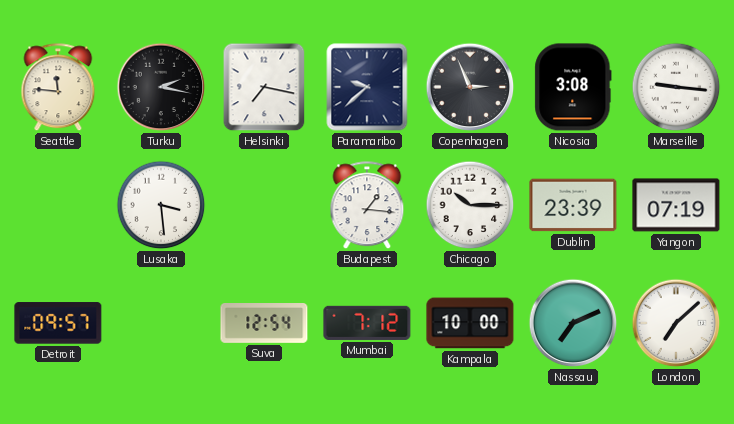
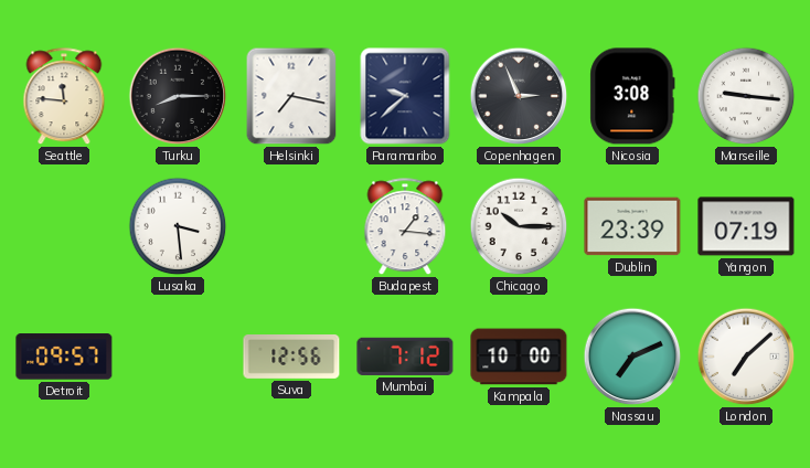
Turku: 2:17 -> 8:15
Suva: 12:54 -> 12:56
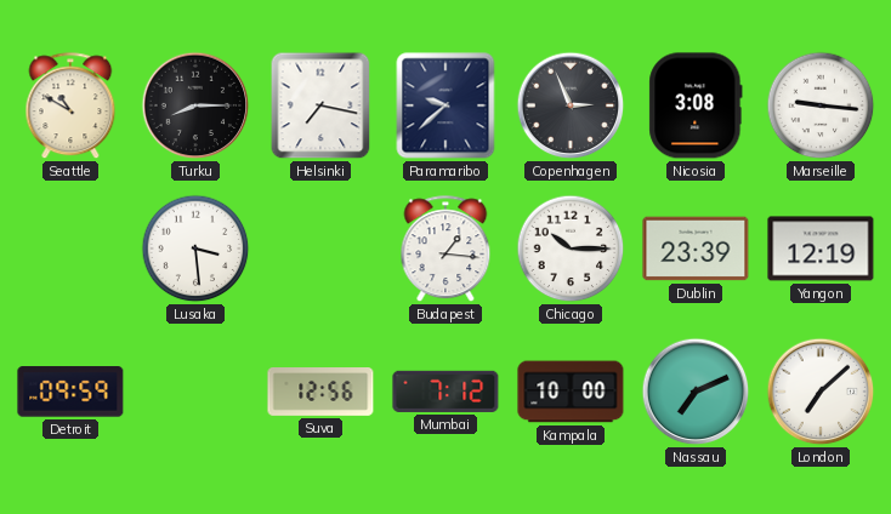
Seattle: 11:46 -> 10:50
Yangon: 07:19 -> 12:19
Detroit: 09:57 -> 09:59
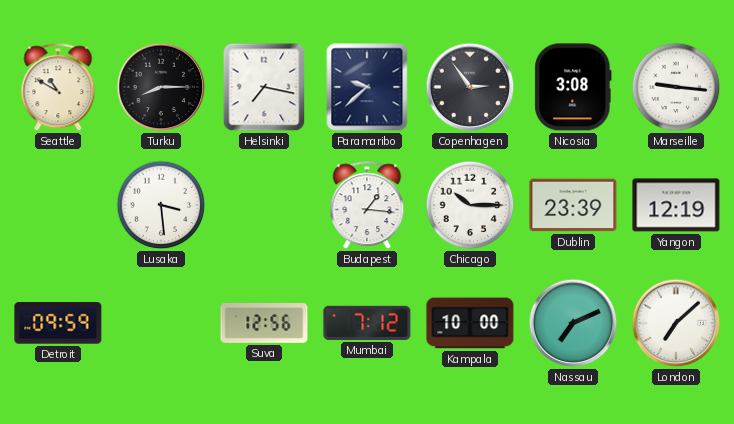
Copenhagen: 2:56 -> 2:54
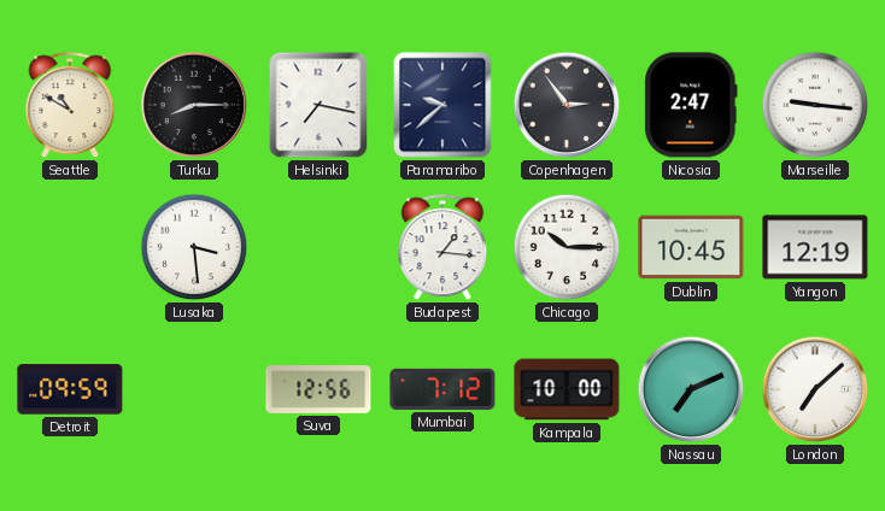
Nicosia: 3:08 -> 2:47
Dublin: 23:39 -> 10:45
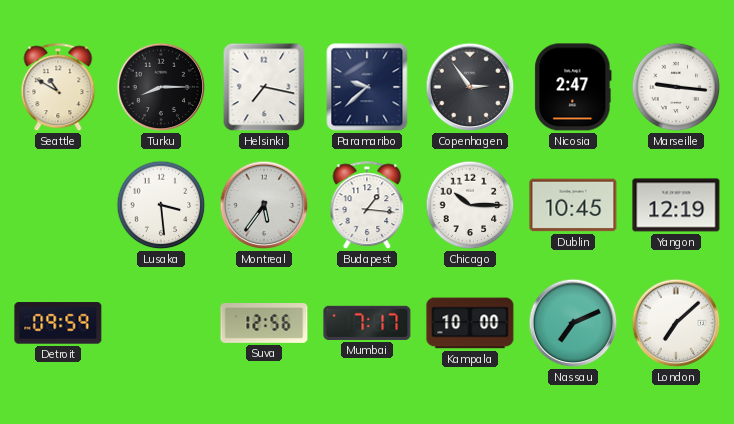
Montreal: none -> 5:36
Mumbai: 7:12 -> 7:17
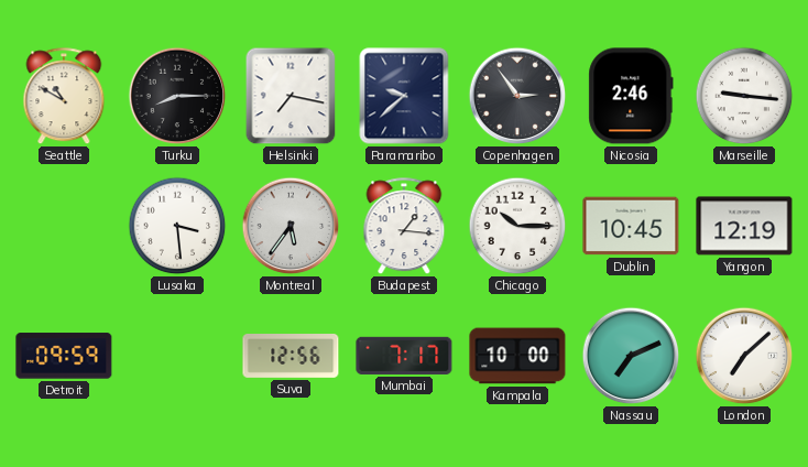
Nicosia: 2:47 -> 2:46
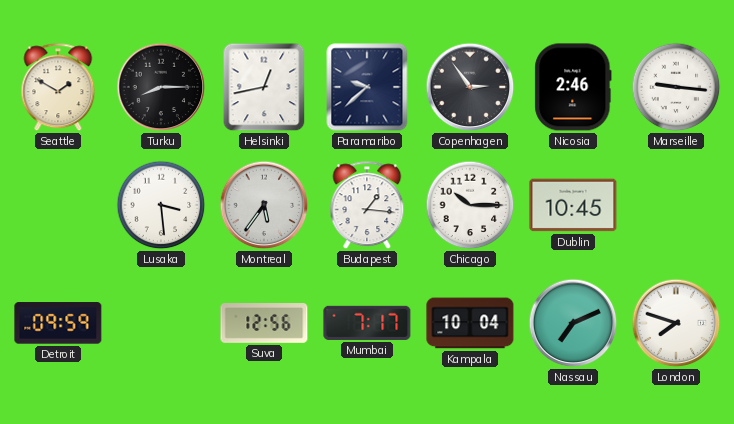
Seattle: 10:50 -> 1:50
Helsinki: 7:17 -> 12:43
Yangon: 12:19 -> none
Kampala: 10:00 -> 10:04
London: 7:08 -> 7:48
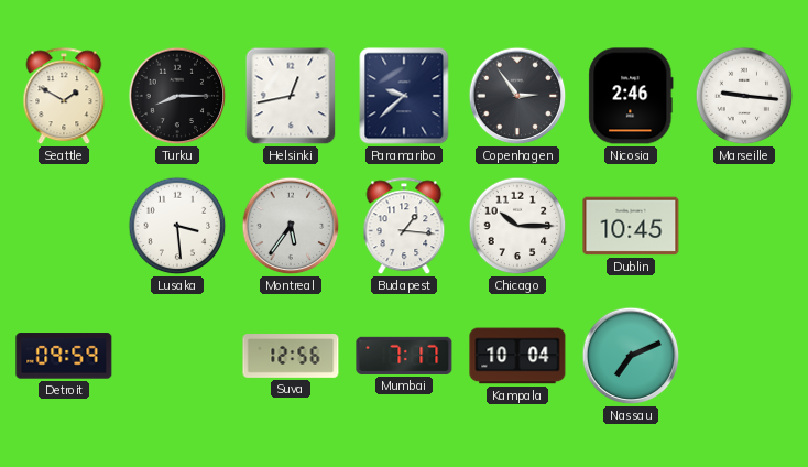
London: 7:48 -> none
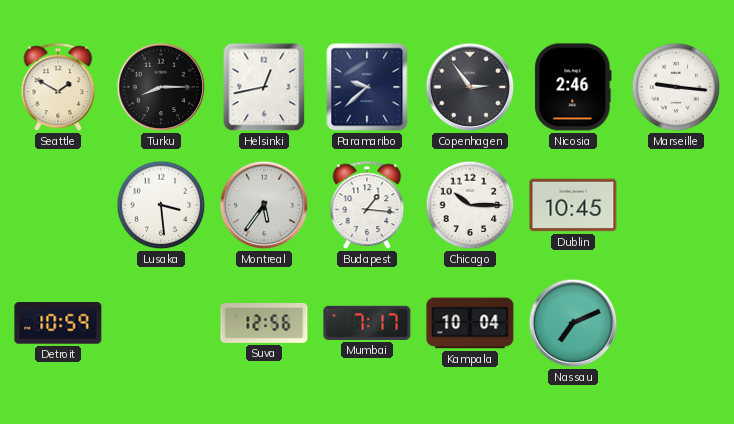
Detroit: 09:59 -> 10:59
